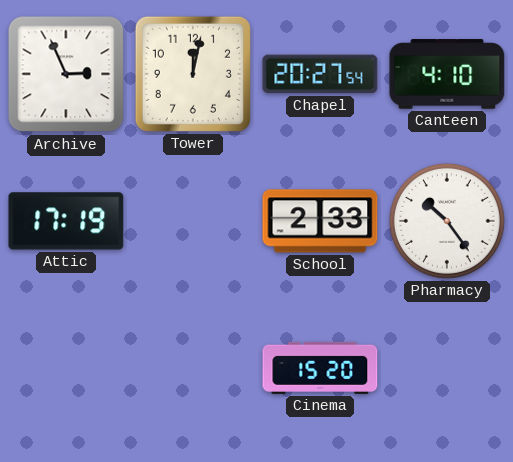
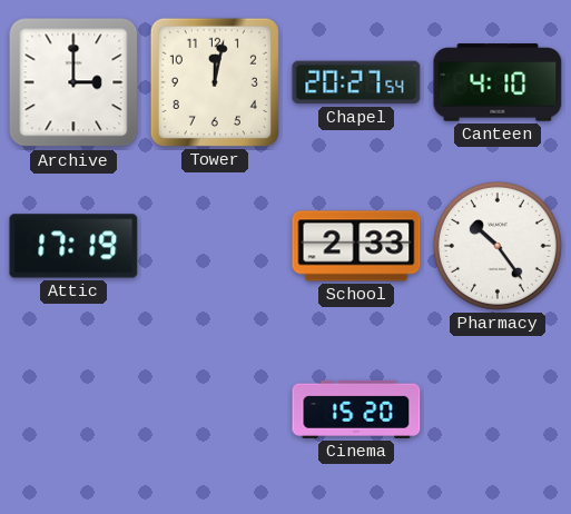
Archive: 2:56 -> 3:00
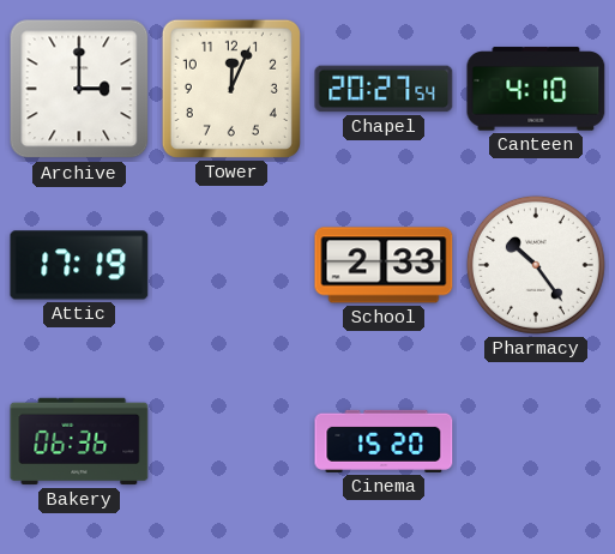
Tower: 12:02 -> 12:04
Bakery: none -> 06:36
